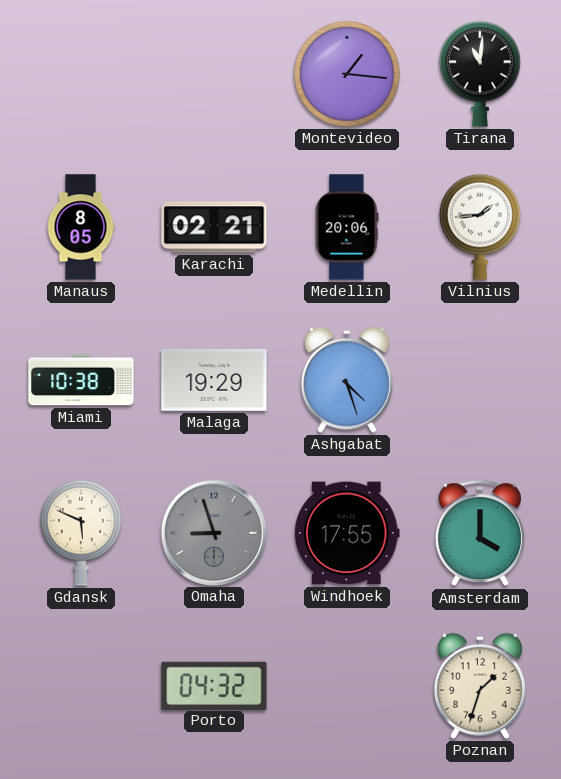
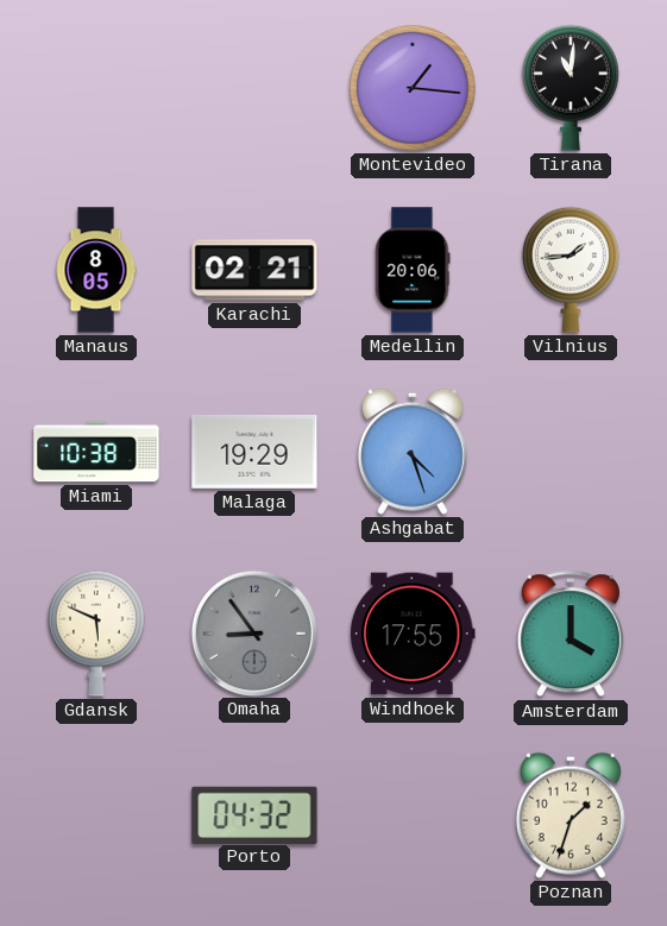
Omaha: 8:57 -> 8:54
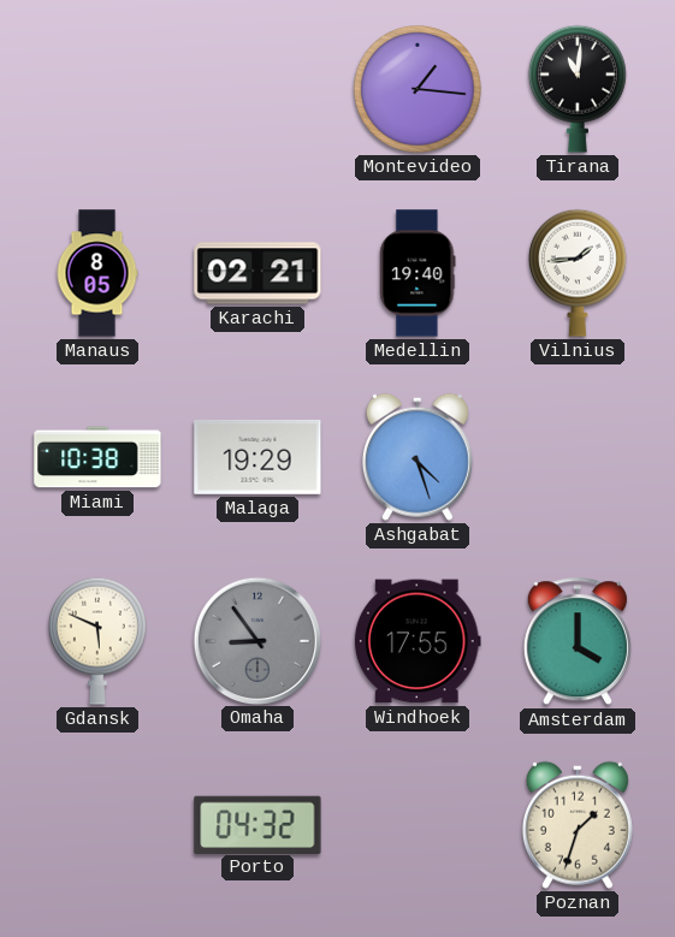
Medellin: 20:06 -> 19:40
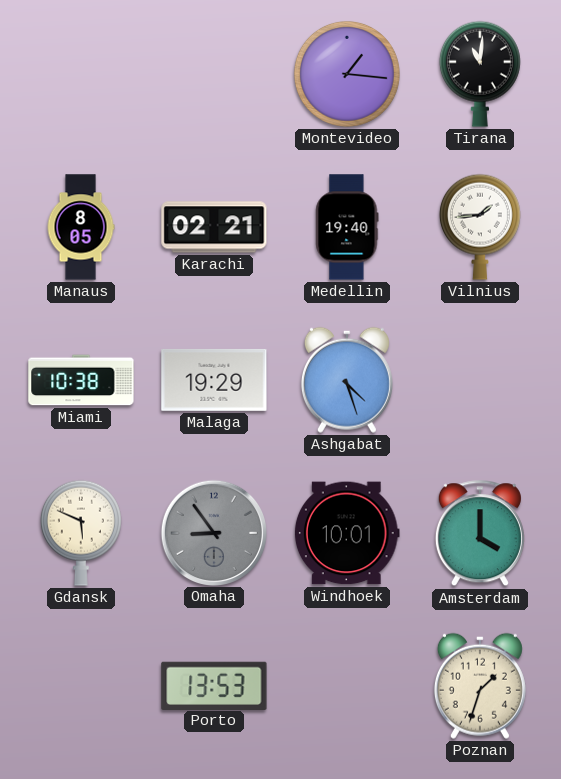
Windhoek: 17:55 -> 10:01
Porto: 04:32 -> 13:53
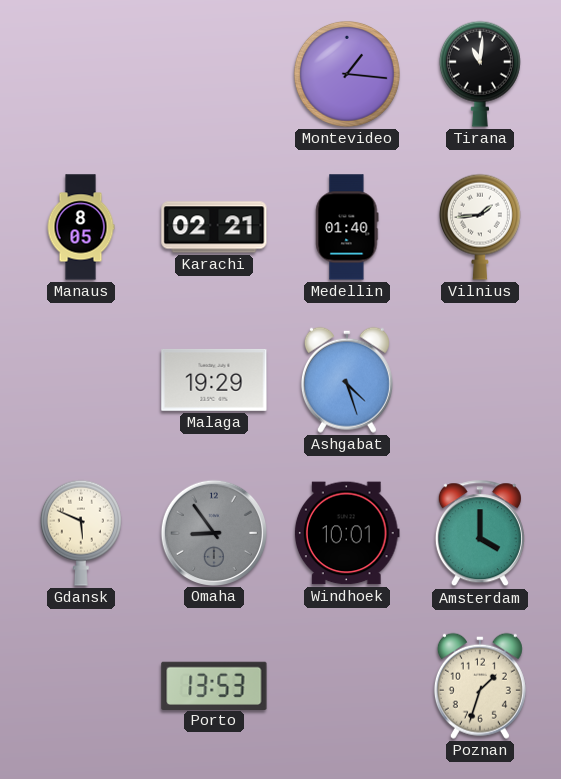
Medellin: 19:40 -> 01:40
Miami: 10:38 -> none
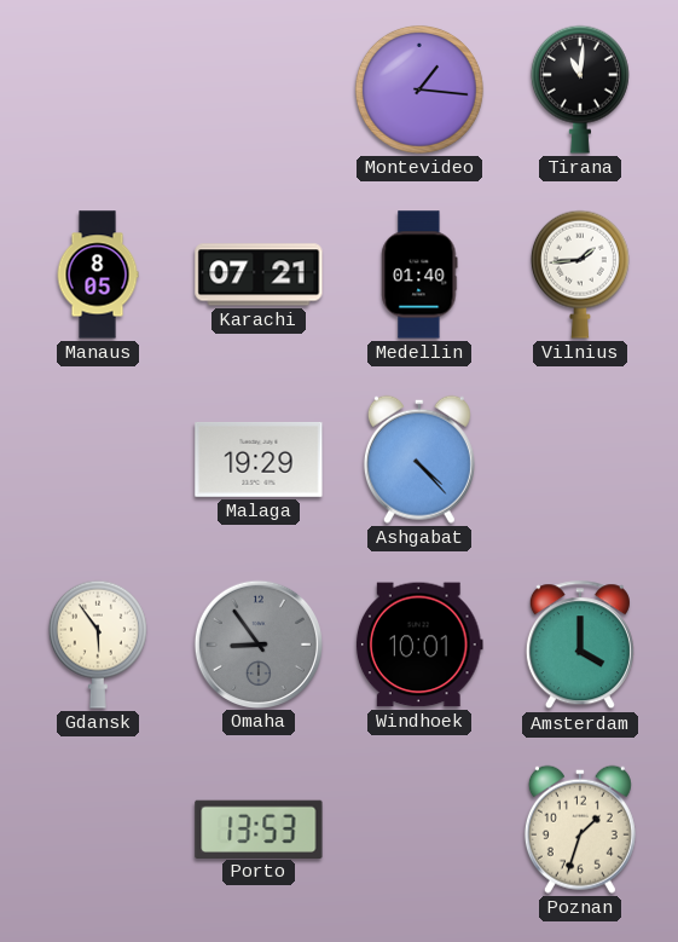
Karachi: 02:21 -> 07:21
Ashgabat: 4:27 -> 4:23
Gdansk: 5:49 -> 5:54
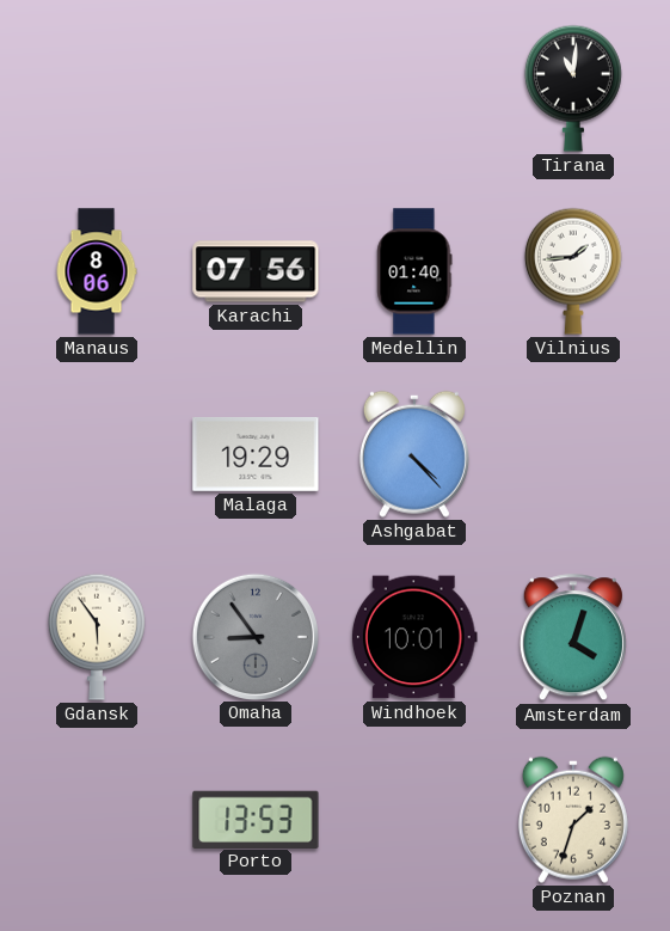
Montevideo: 1:16 -> none
Manaus: 8:05 -> 8:06
Karachi: 07:21 -> 07:56
Amsterdam: 4:00 -> 4:03
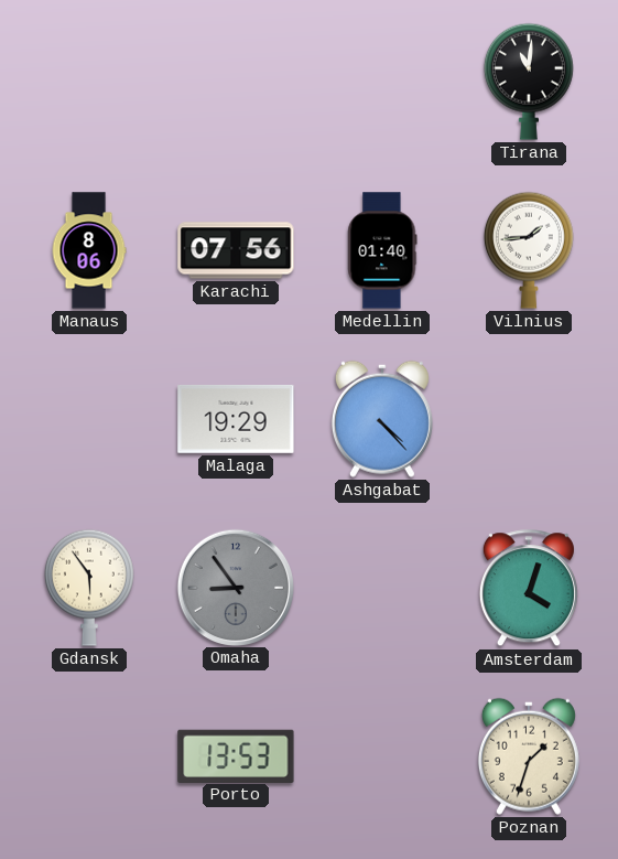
Windhoek: 10:01 -> none
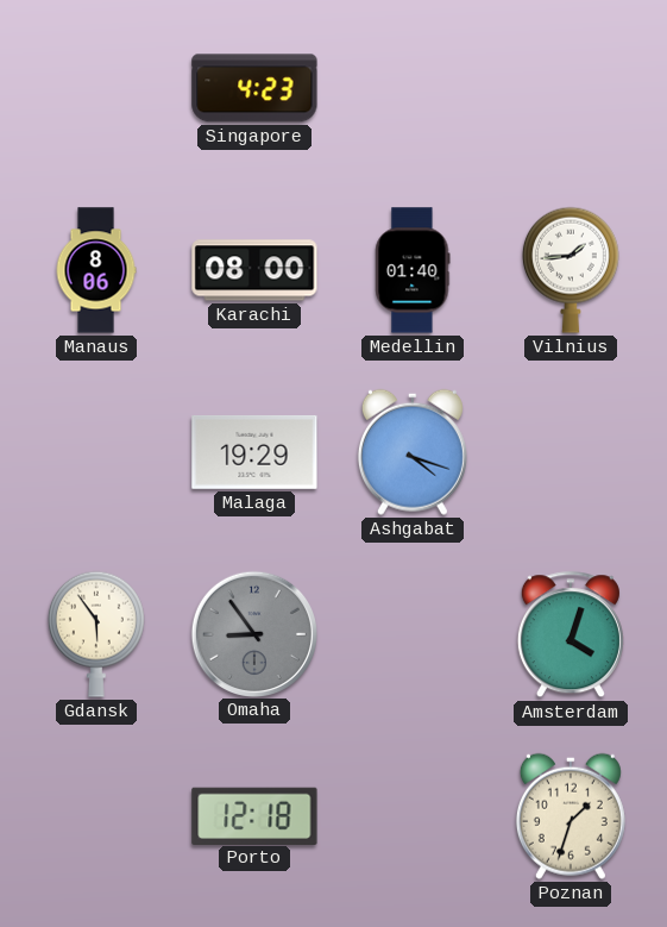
Singapore: none -> 4:23
Tirana: 11:01 -> none
Karachi: 07:56 -> 08:00
Ashgabat: 4:23 -> 4:18
Porto: 13:53 -> 12:18
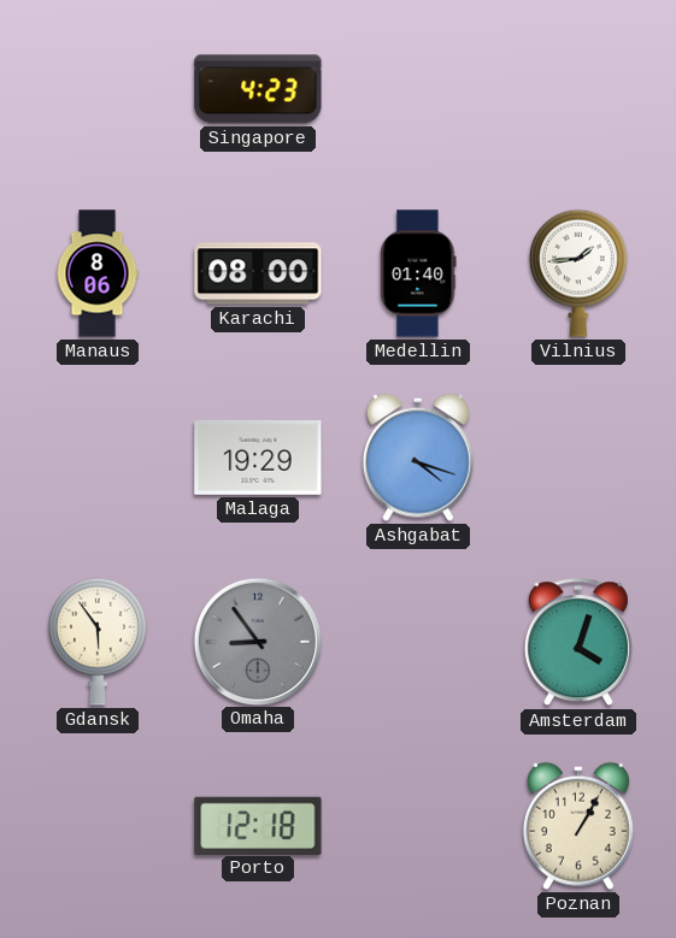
Poznan: 1:33 -> 1:05
